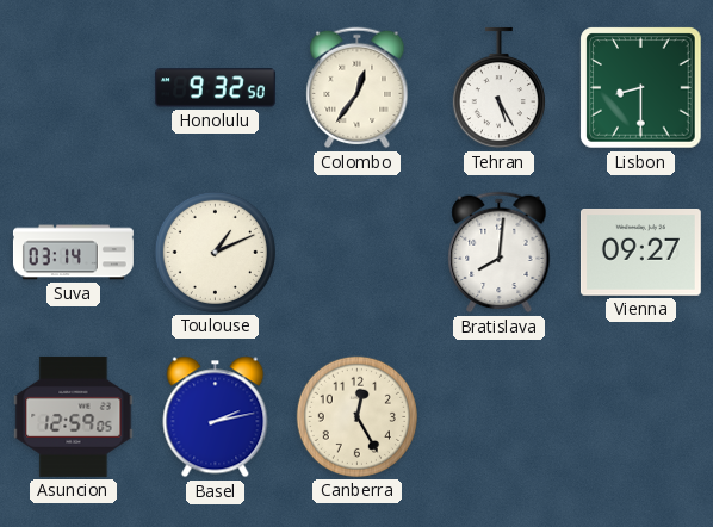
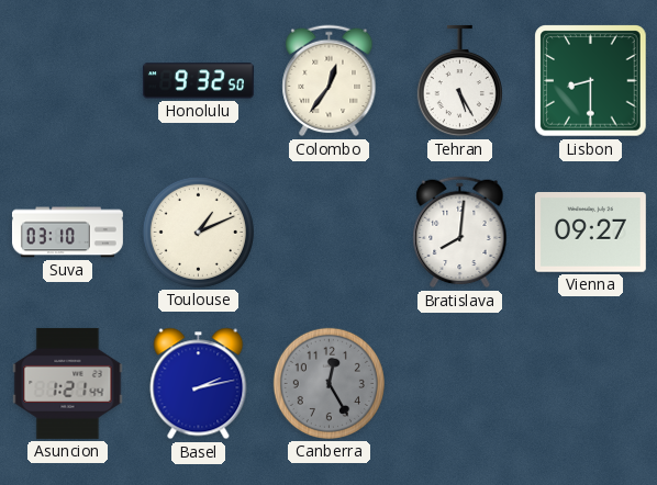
Suva: 03:14 -> 03:10
Asuncion: 12:59 -> 1:21
Canberra dial: cream -> grey
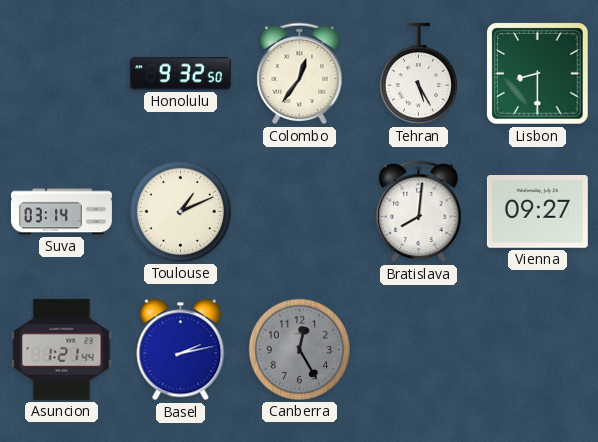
Suva: 03:10 -> 03:14
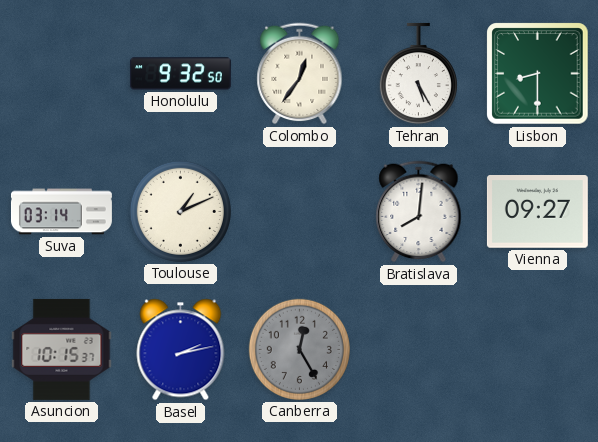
Asuncion: 1:21 -> 10:15
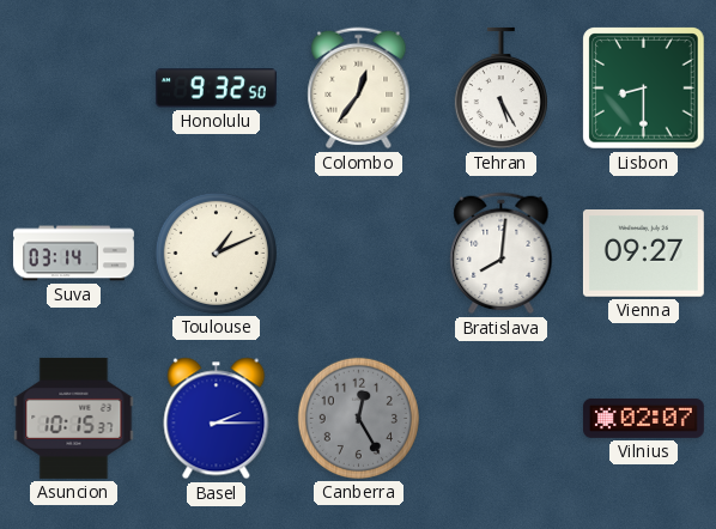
Basel: 2:13 -> 2:15
Vilnius: none -> 02:07
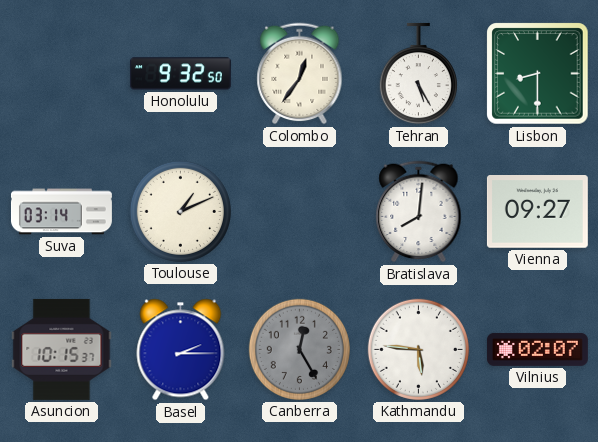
Kathmandu: none -> 5:46
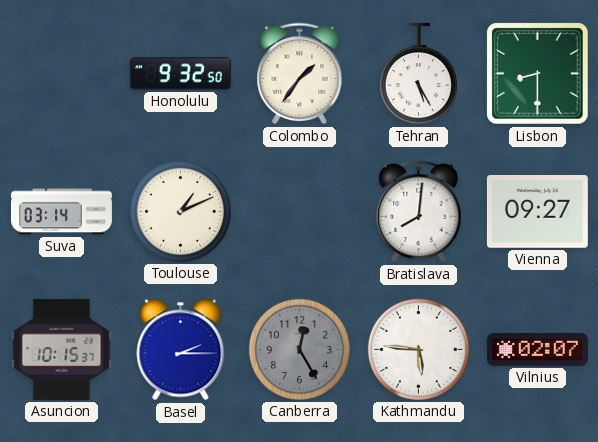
Colombo: 12:36 -> 1:36
